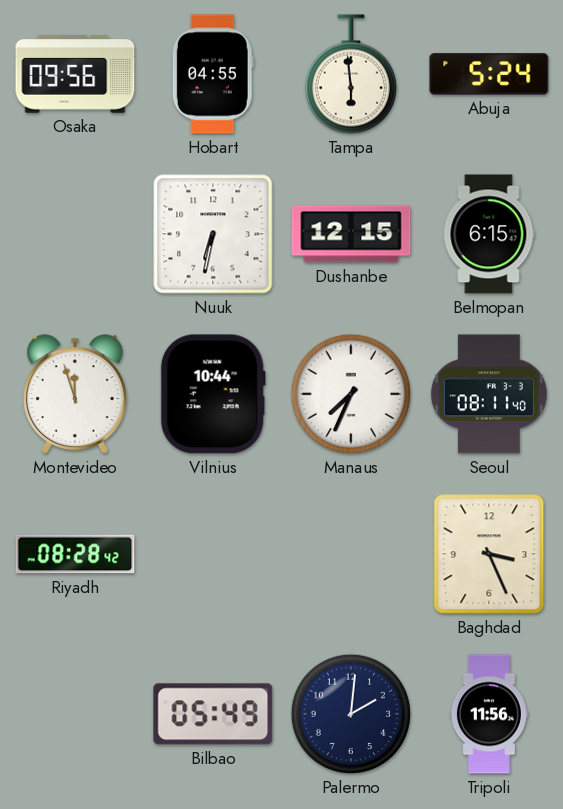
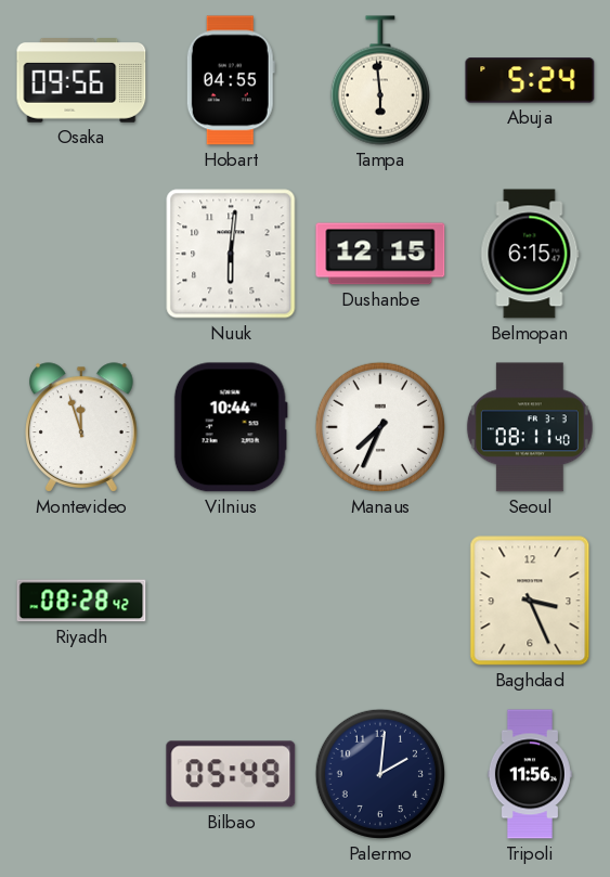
Nuuk: 6:32 -> 6:01
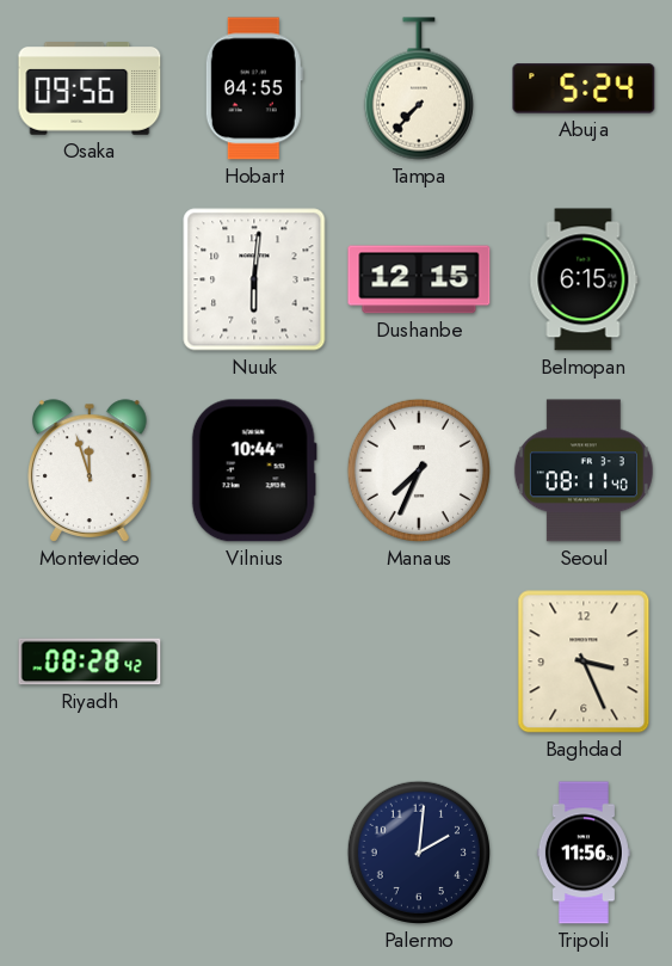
Tampa: 5:59 -> 7:37
Bilbao: 05:49 -> none
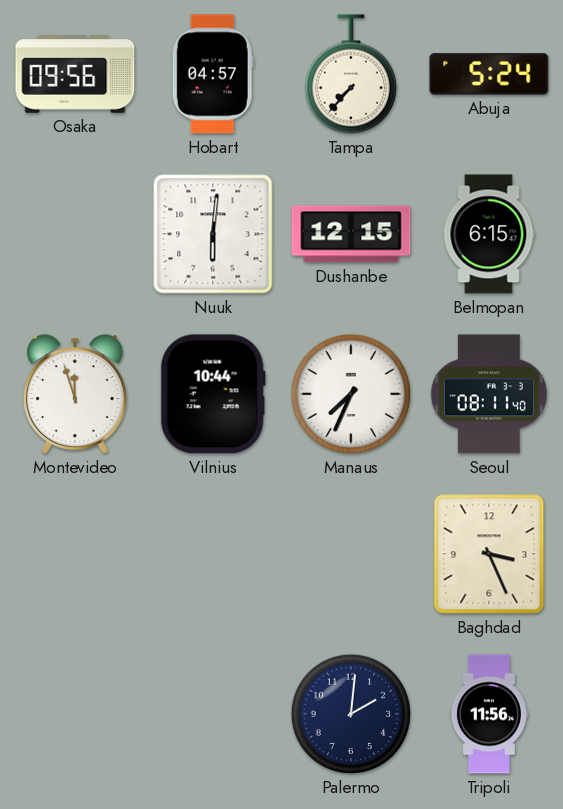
Hobart: 04:55 -> 04:57
Riyadh: 08:28 -> none
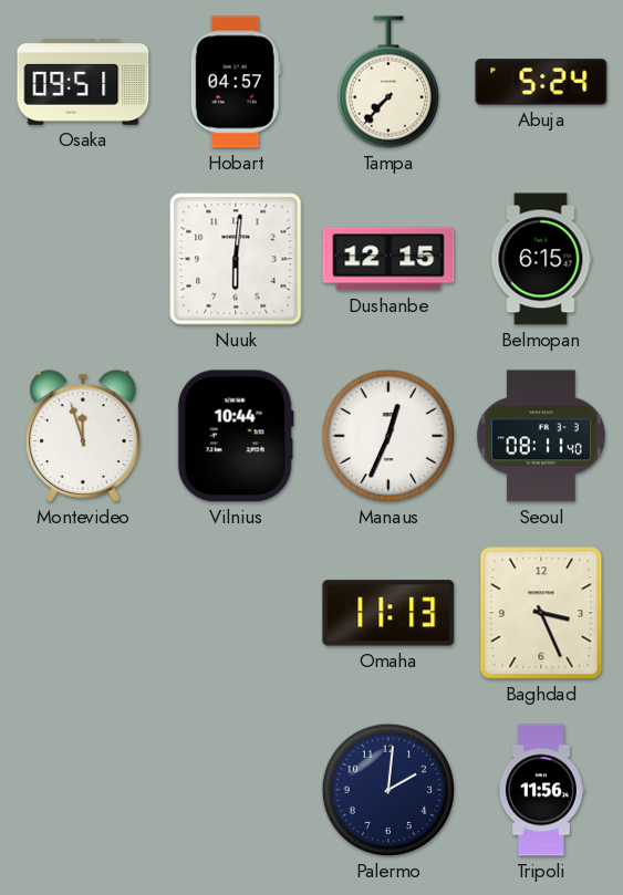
Osaka: 09:56 -> 09:51
Manaus: 7:34 -> 12:34
Omaha: none -> 11:13
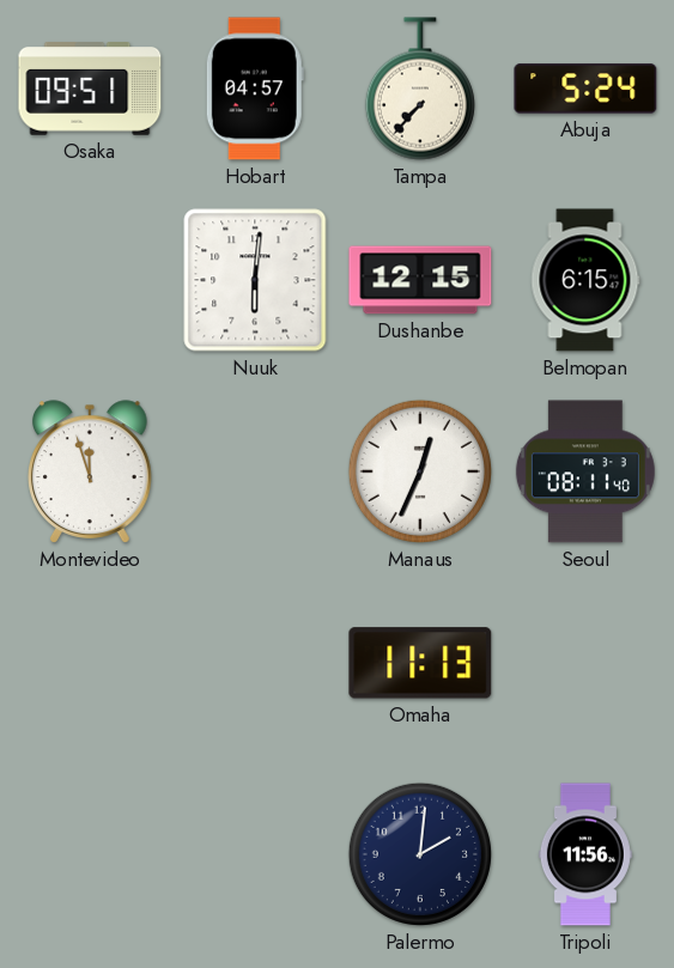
Vilnius: 10:44 -> none
Baghdad: 3:26 -> none
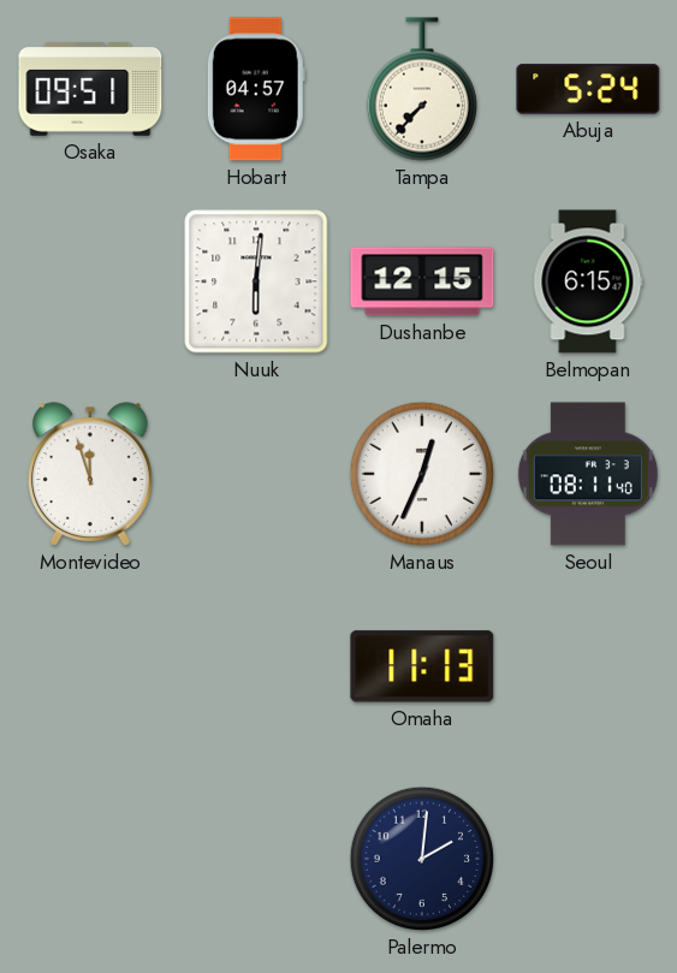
Tripoli: 11:56 -> none
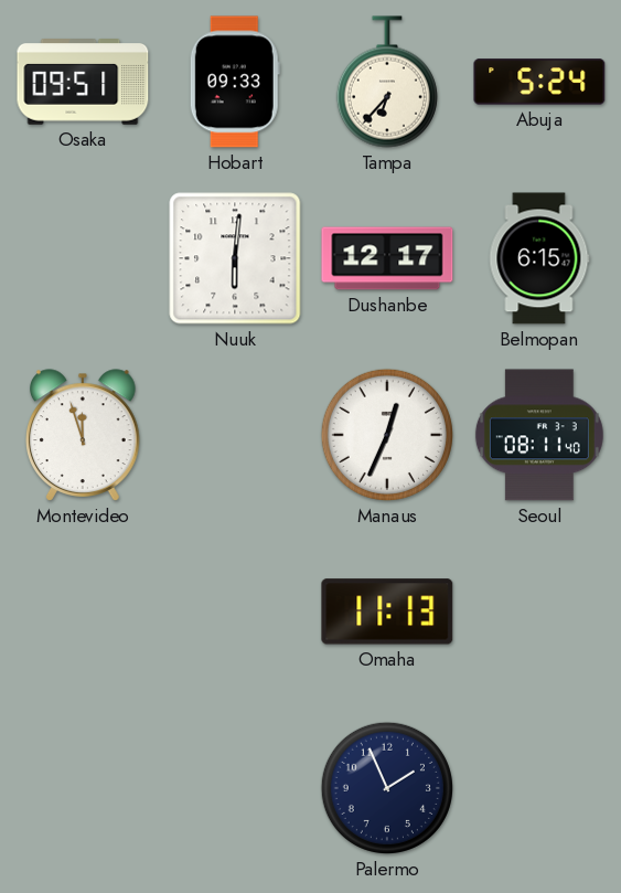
Hobart: 04:57 -> 09:33
Tampa: 7:37 -> 6:37
Dushanbe: 12:15 -> 12:17
Palermo: 2:01 -> 1:56
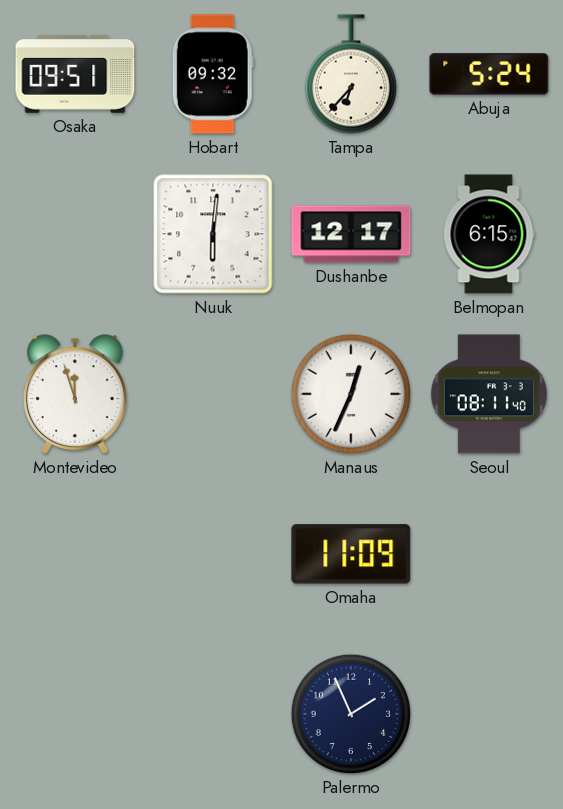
Hobart: 09:33 -> 09:32
Omaha: 11:13 -> 11:09
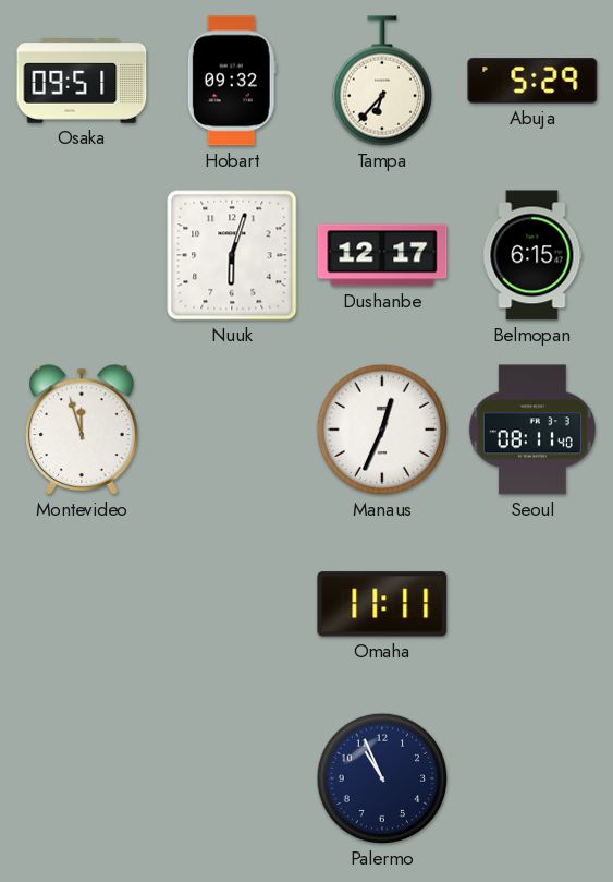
Abuja: 5:24 -> 5:29
Nuuk: 6:01 -> 6:03
Omaha: 11:09 -> 11:11
Palermo: 1:56 -> 10:56
